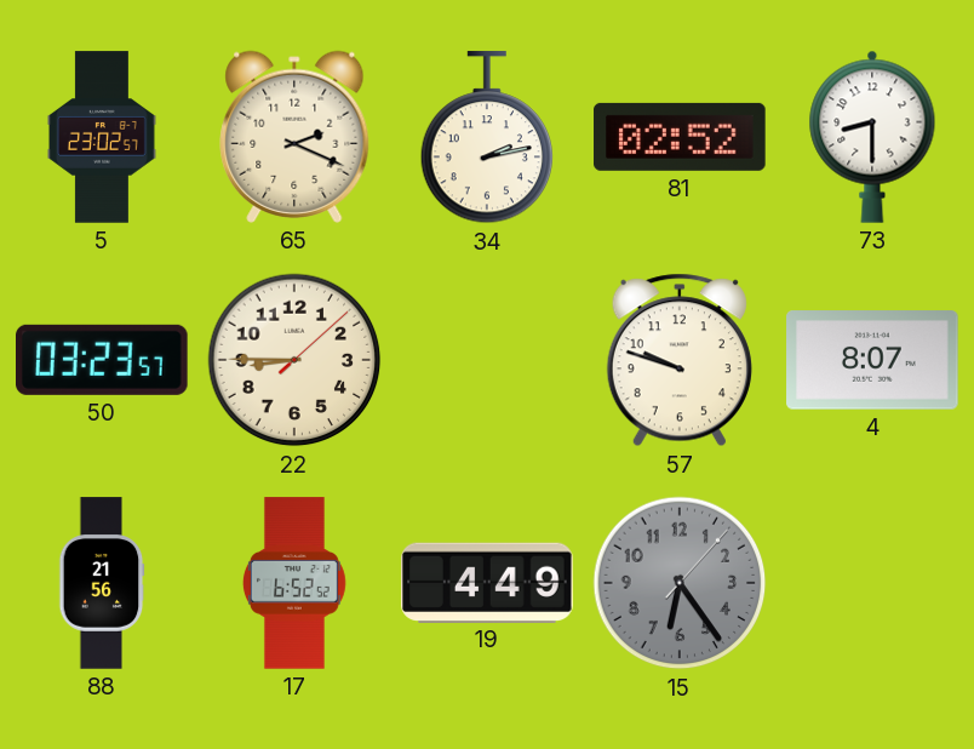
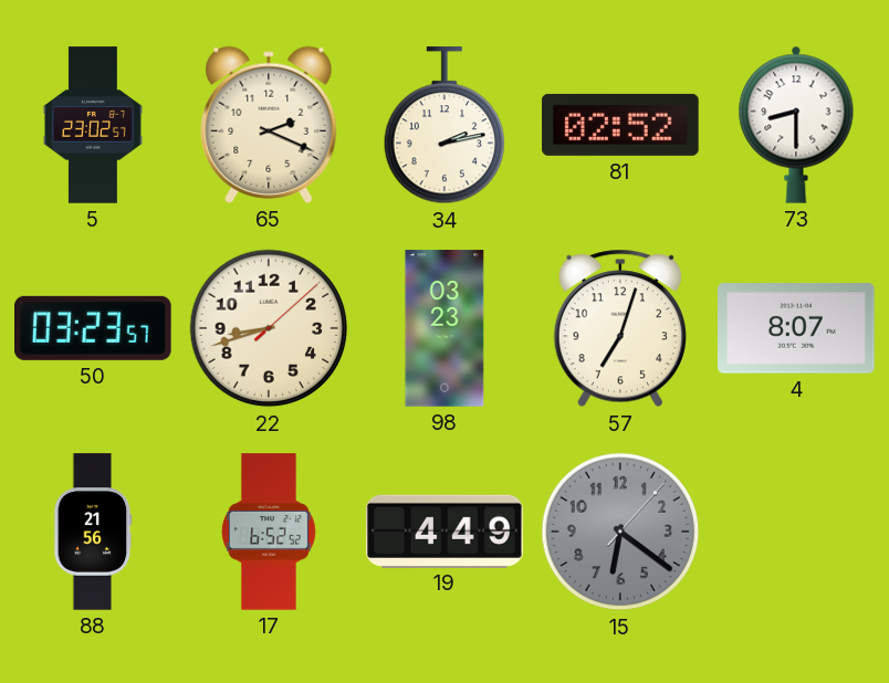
22: 8:45 -> 8:42
98: none -> 03:23
57: 9:48 -> 7:03
15: 6:24 -> 6:21
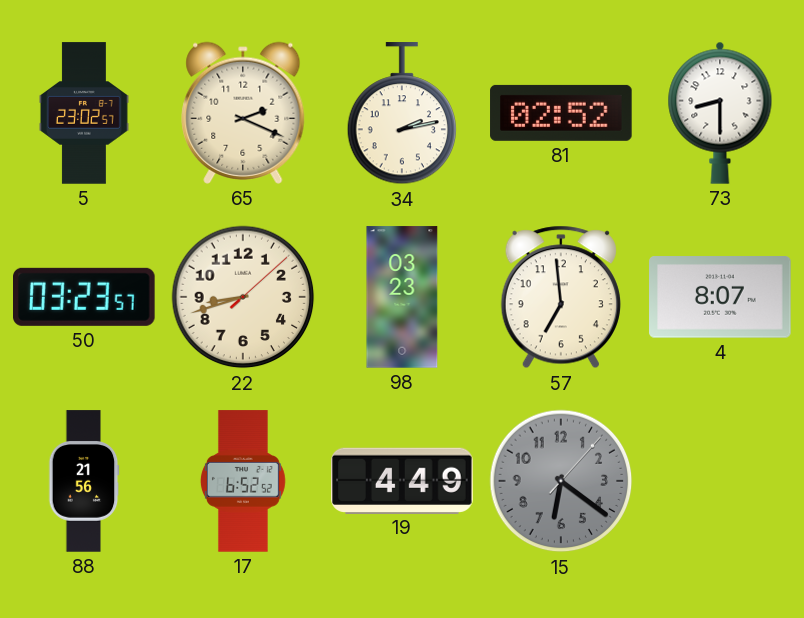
57: 7:03 -> 6:59
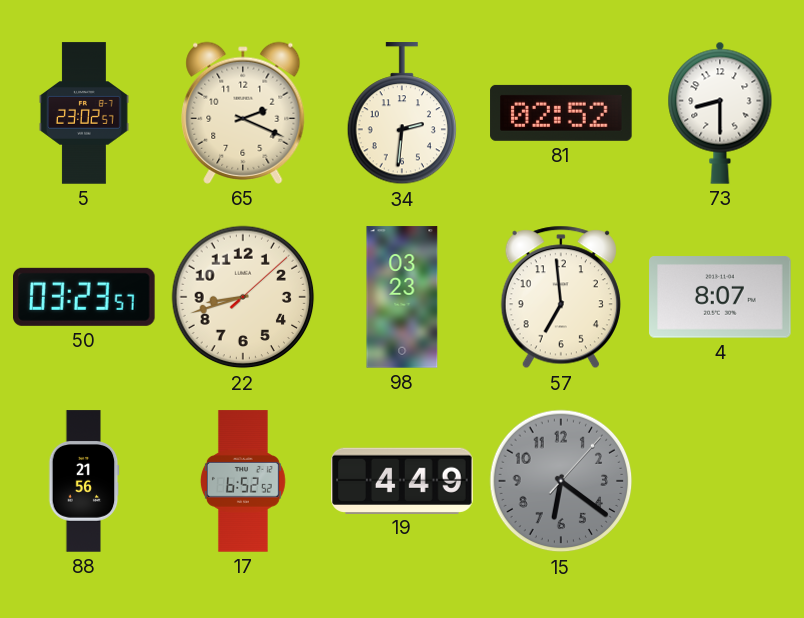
34: 2:13 -> 2:31
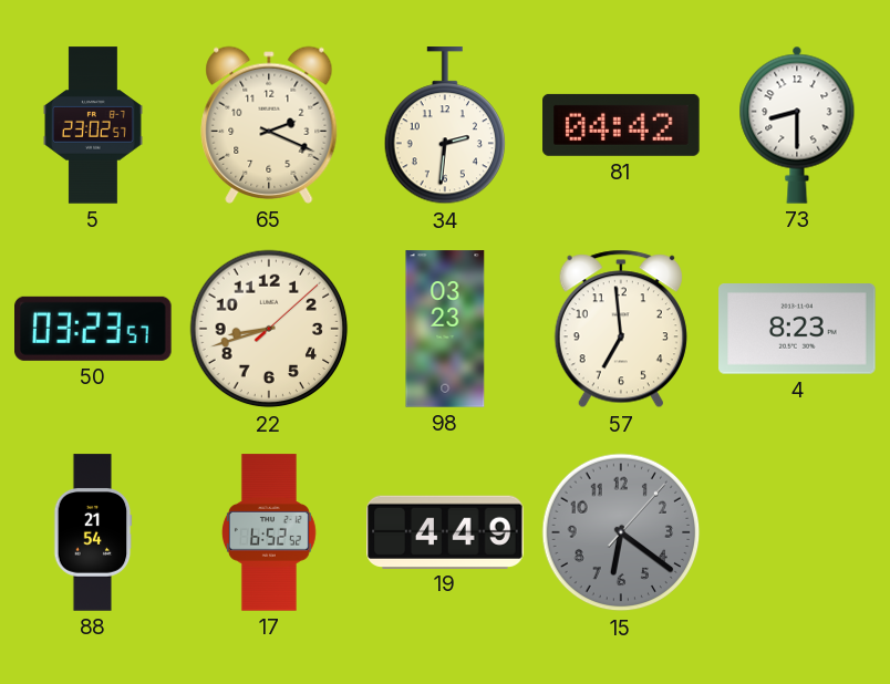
81: 02:52 -> 04:42
4: 8:07 -> 8:23
88: 21:56 -> 21:54
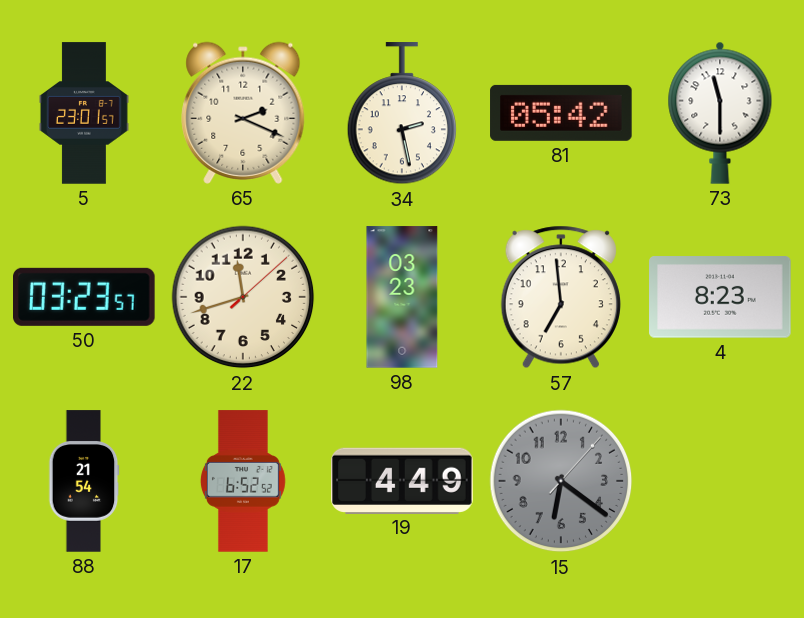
5: 23:02 -> 23:01
34: 2:31 -> 2:28
81: 04:42 -> 05:42
73: 8:30 -> 11:30
22: 8:42 -> 11:42
